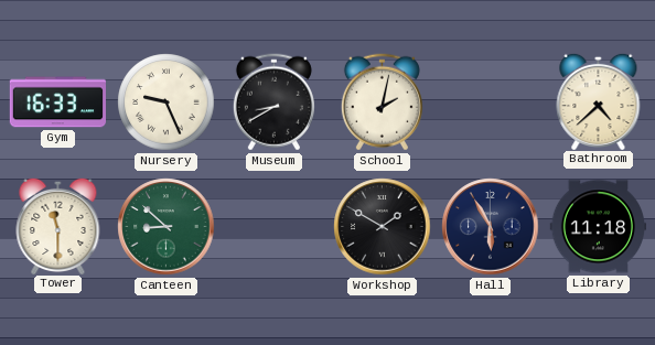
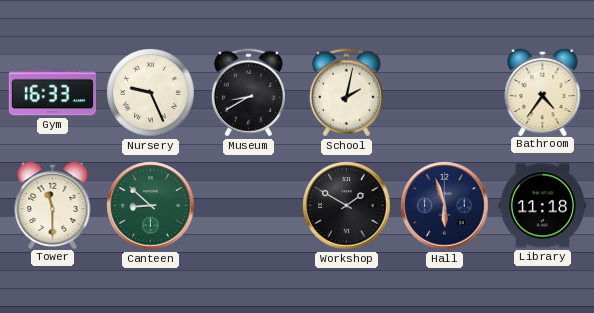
Bathroom: 4:38 -> 4:36
Hall: 5:55 -> 5:57
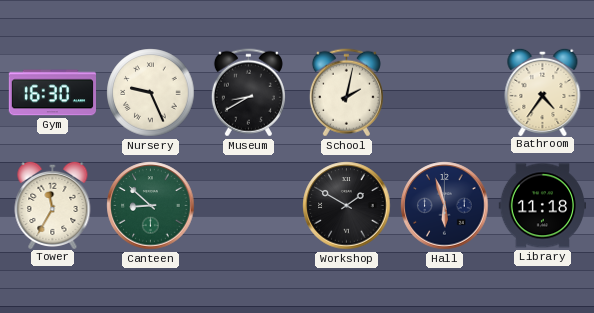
Gym: 16:33 -> 16:30
Tower: 11:30 -> 11:35
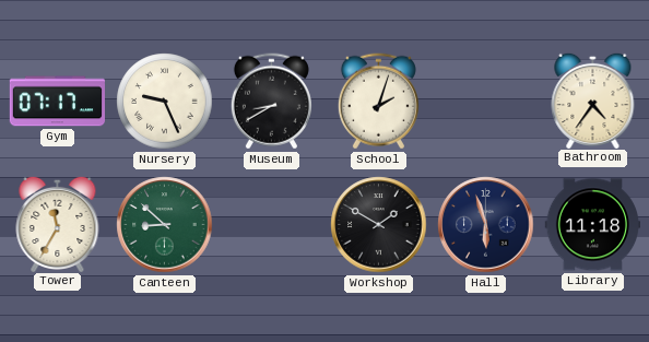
Gym: 16:30 -> 07:17
School: 2:02 -> 2:03
